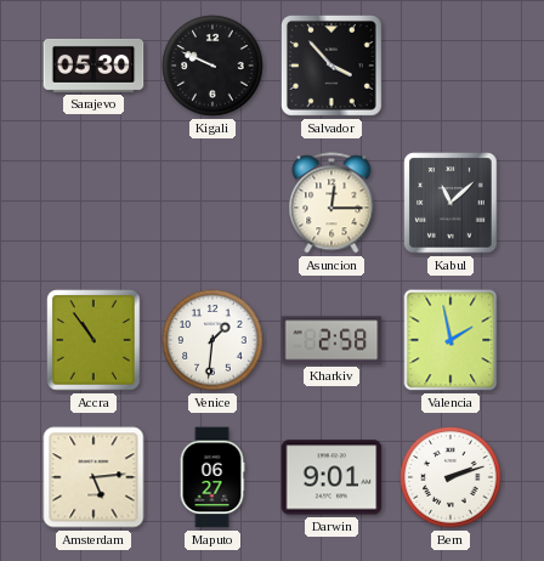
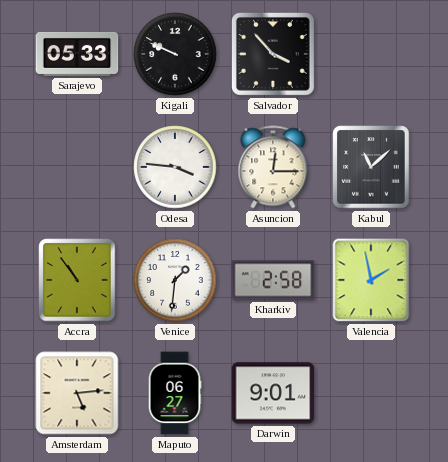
Sarajevo: 05:30 -> 05:33
Odesa: none -> 3:46
Bern: 2:12 -> none
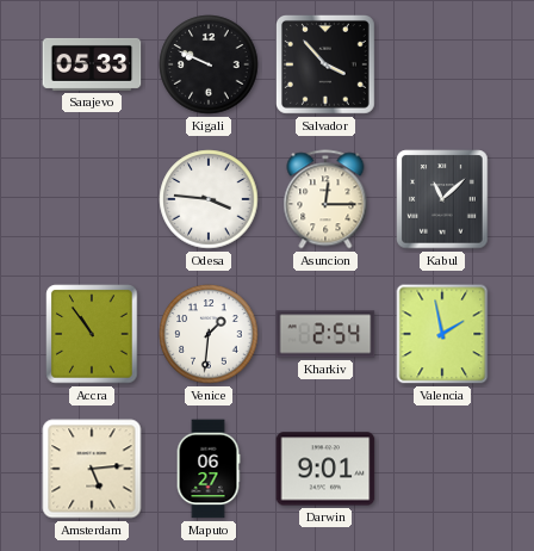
Kharkiv: 2:58 -> 2:54
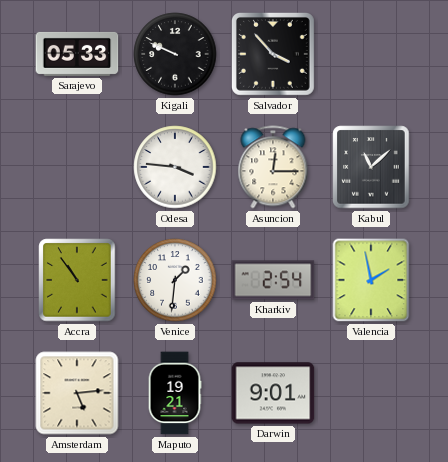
Maputo: 06:27 -> 19:21
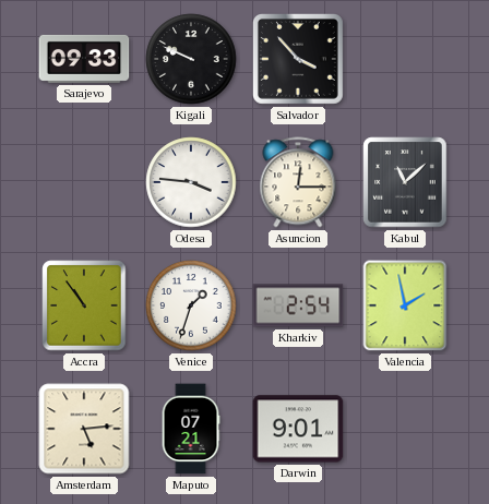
Sarajevo: 05:33 -> 09:33
Venice: 1:31 -> 1:33
Maputo: 19:21 -> 07:21
